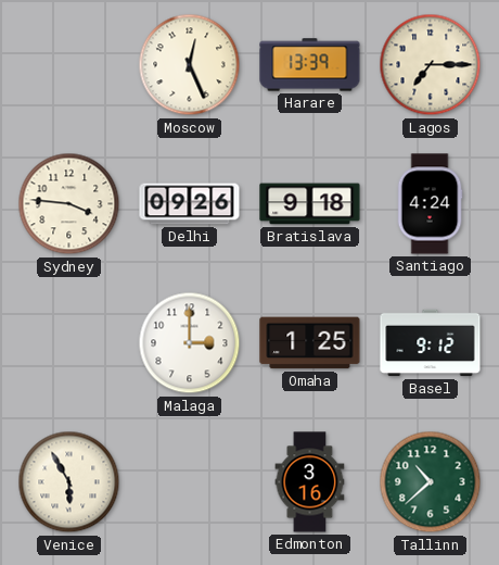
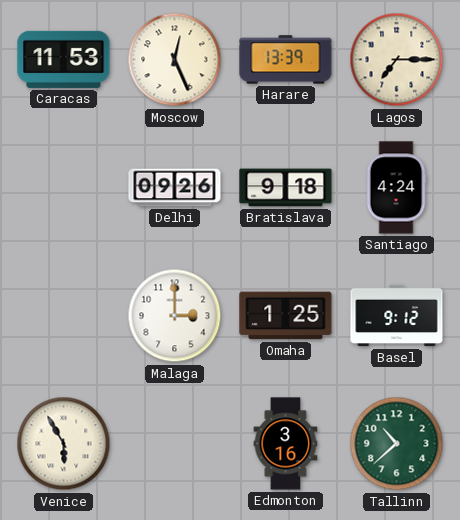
Caracas: none -> 11:53
Sydney: 3:46 -> none
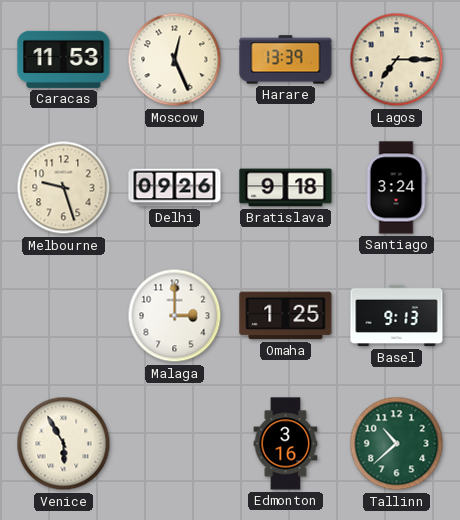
Melbourne: none -> 9:27
Santiago: 4:24 -> 3:24
Basel: 9:12 -> 9:13
